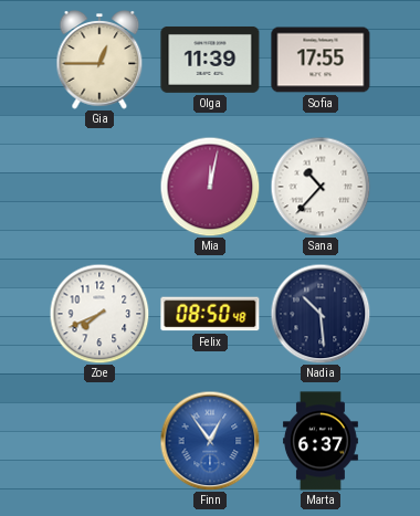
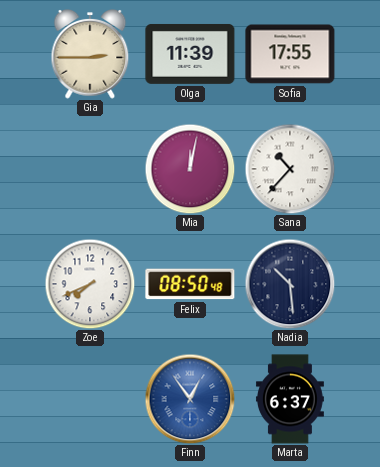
Gia: 12:45 -> 2:45
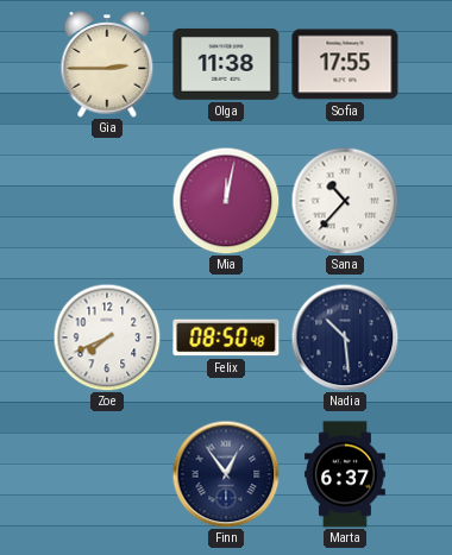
Olga: 11:39 -> 11:38
Finn dial: blue -> navy
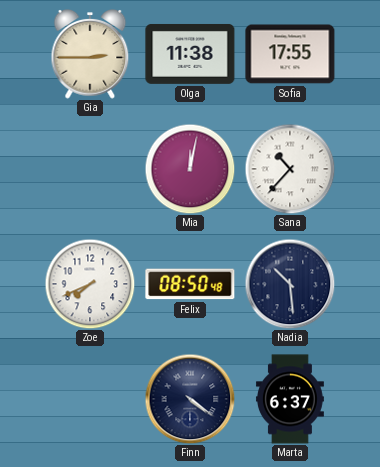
Finn: 12:54 -> 4:21
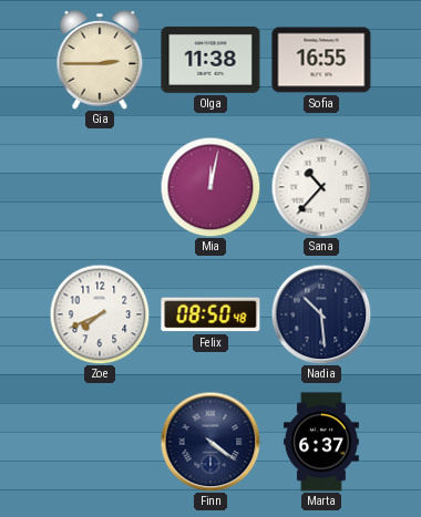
Sofia: 17:55 -> 16:55
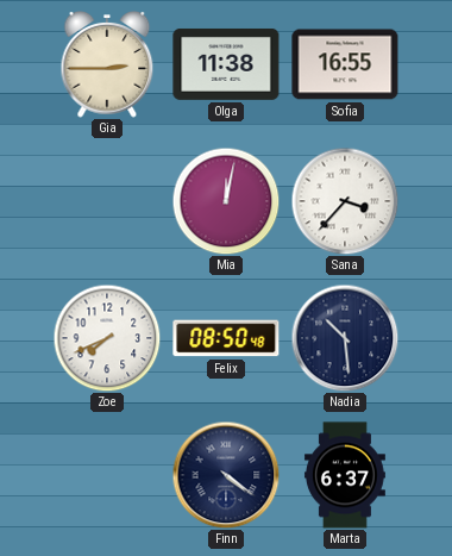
Sana: 10:37 -> 3:37
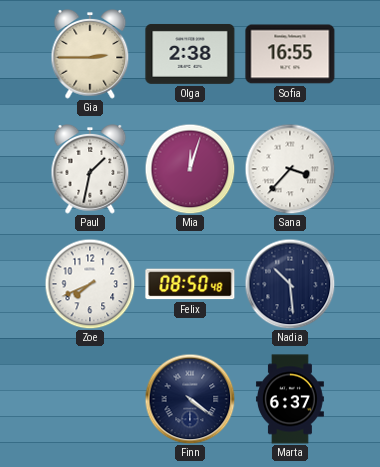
Olga: 11:38 -> 2:38
Paul: none -> 1:32
Mia: 12:02 -> 12:03
